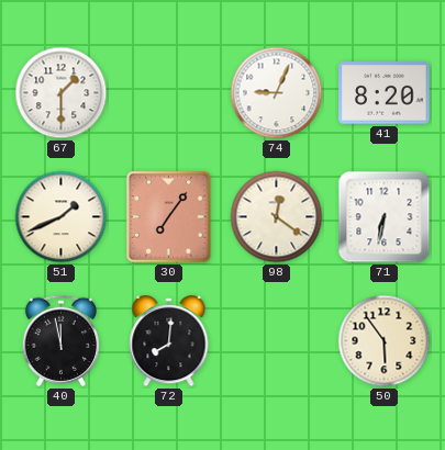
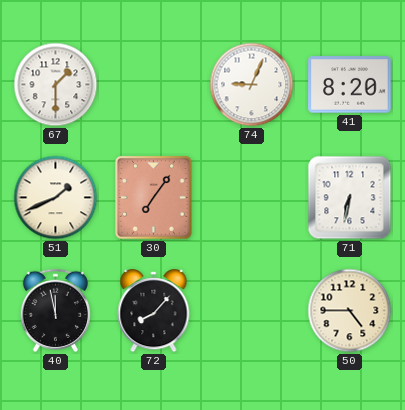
98: 12:21 -> none
72: 8:01 -> 8:07
50: 5:54 -> 4:45
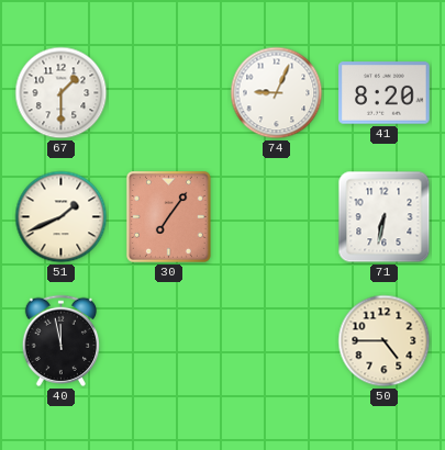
72: 8:07 -> none
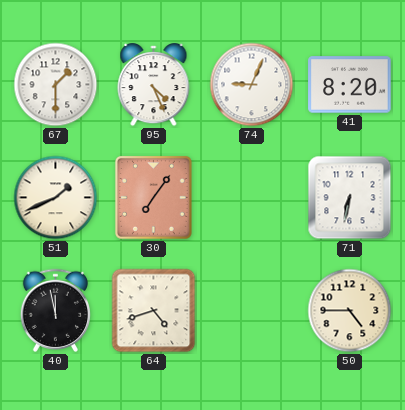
95: none -> 4:26
64: none -> 4:42
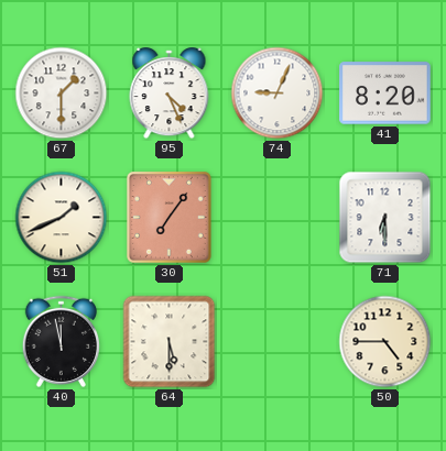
71: 6:32 -> 6:30
64: 4:42 -> 5:30
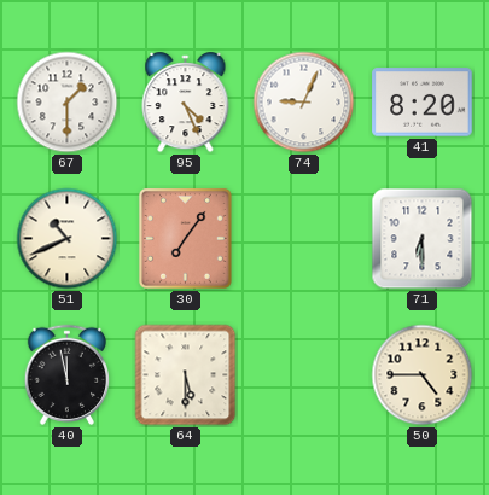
51: 1:41 -> 10:41
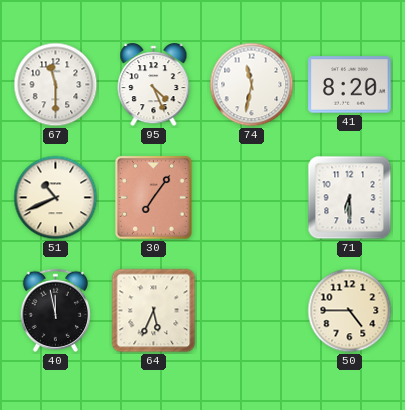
67: 1:30 -> 11:30
74: 9:04 -> 11:32
64: 5:30 -> 5:34
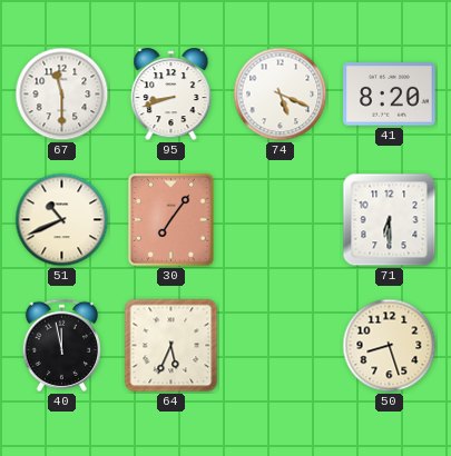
95: 4:26 -> 8:42
74: 11:32 -> 5:19
50: 4:45 -> 8:27
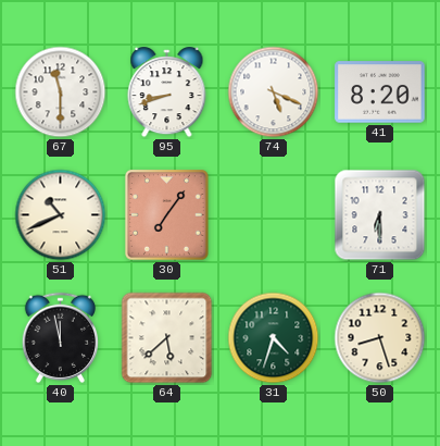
64: 5:34 -> 5:38
31: none -> 4:33
